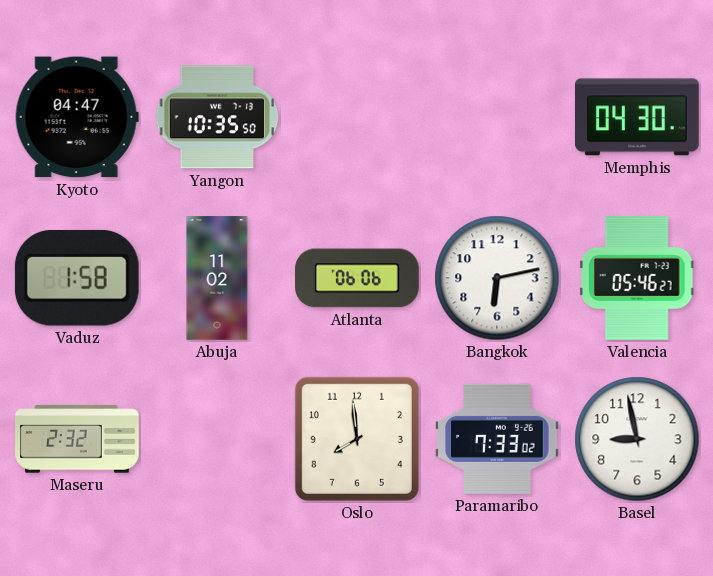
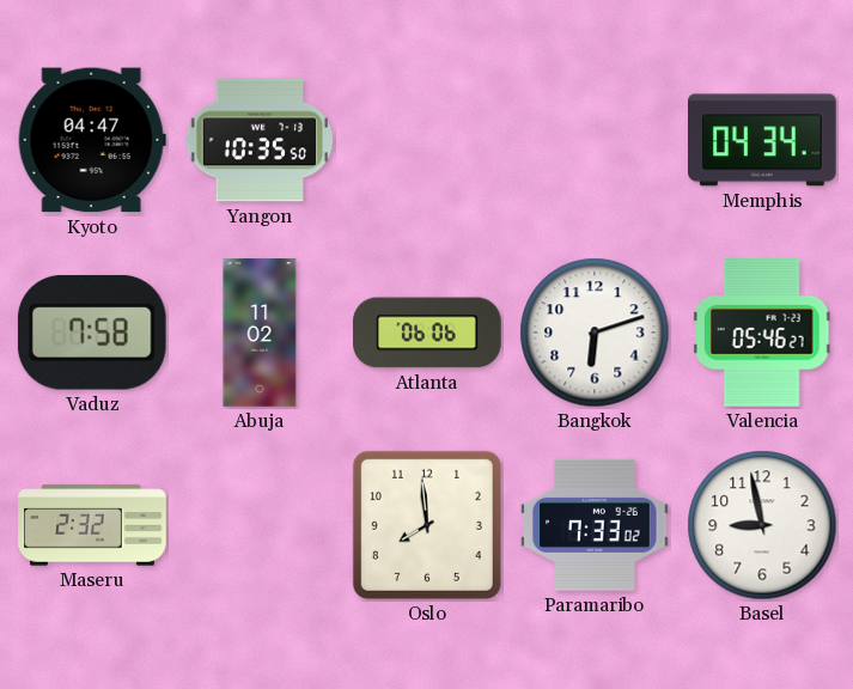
Memphis: 04:30 -> 04:34
Vaduz: 1:58 -> 7:58
Bangkok: 6:13 -> 6:12
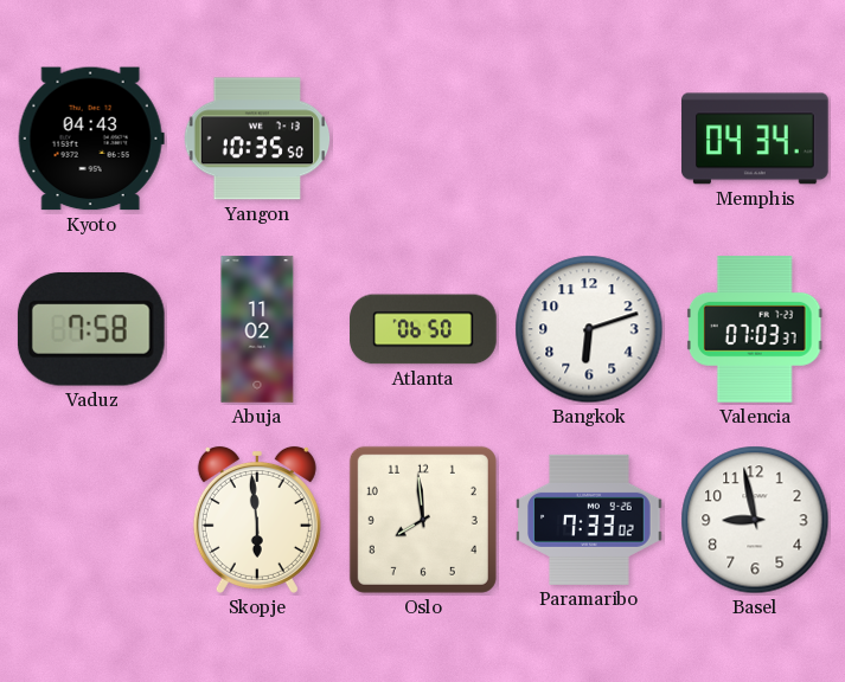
Kyoto: 04:47 -> 04:43
Atlanta: 06:06 -> 06:50
Valencia: 05:46 -> 07:03
Maseru: 2:32 -> none
Skopje: none -> 5:59
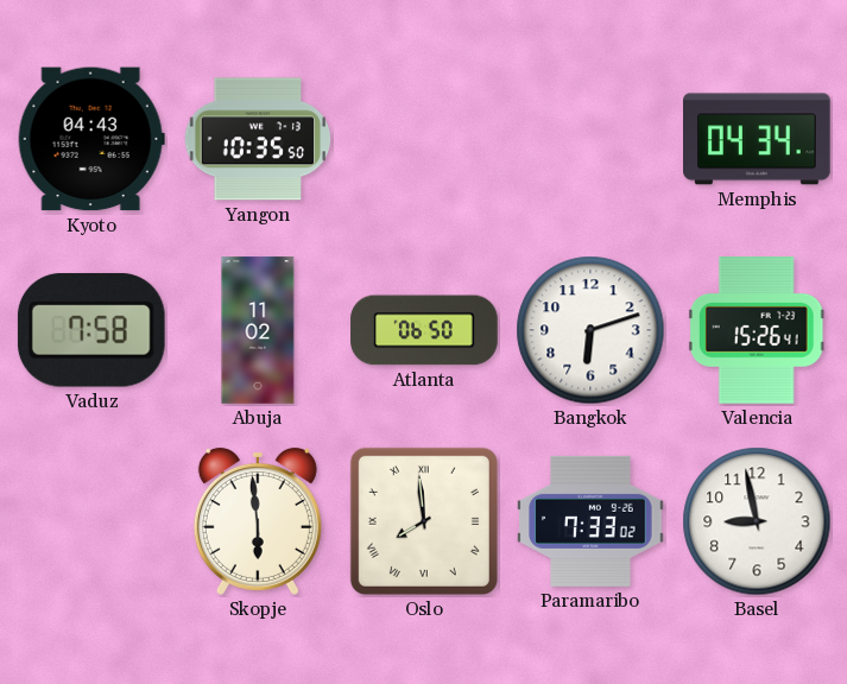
Valencia: 07:03 -> 15:26
Oslo numerals: Arabic -> Roman
